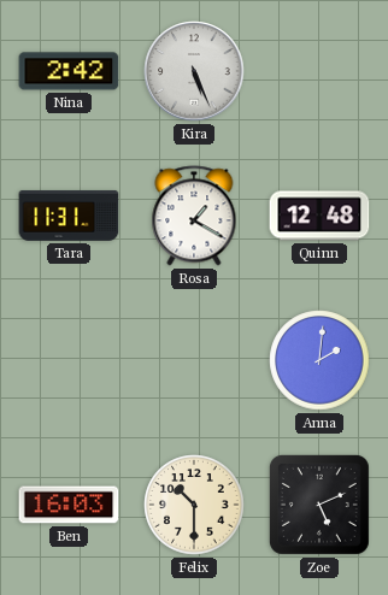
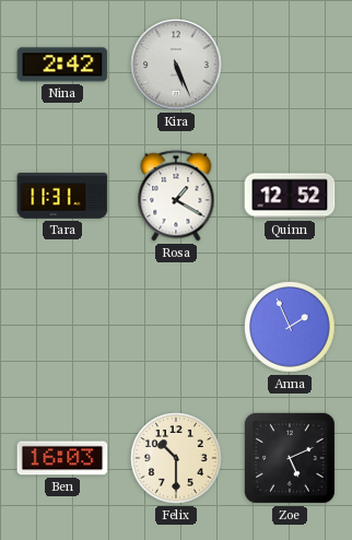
Quinn: 12:48 -> 12:52
Anna: 2:01 -> 1:56
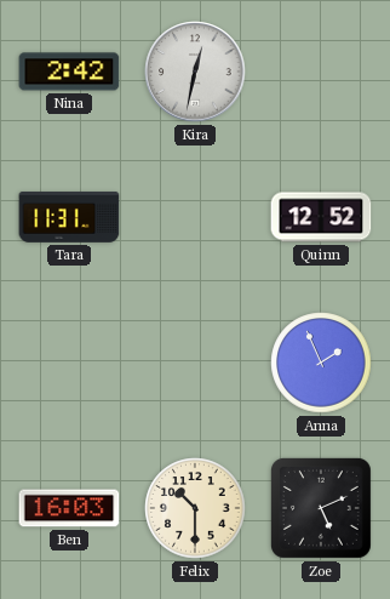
Kira: 5:26 -> 12:32
Rosa: 1:20 -> none
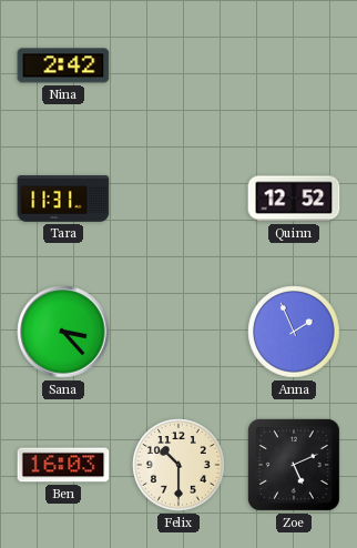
Kira: 12:32 -> none
Sana: none -> 3:23
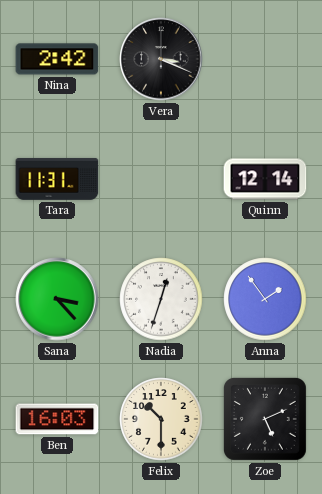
Vera: none -> 3:19
Quinn: 12:52 -> 12:14
Nadia: none -> 12:33
Anna: 1:56 -> 1:54
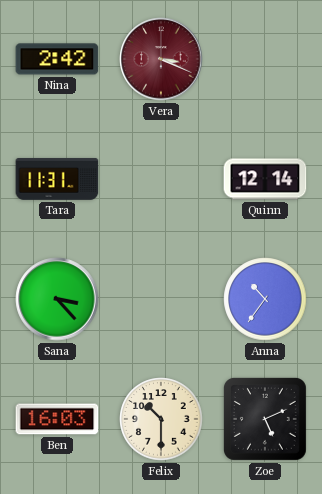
Vera dial: black -> burgundy
Nadia: 12:33 -> none
Anna: 1:54 -> 10:36
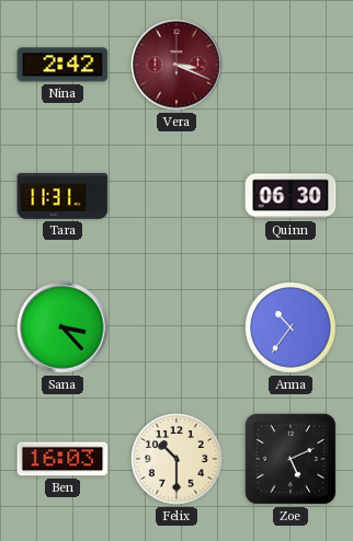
Quinn: 12:14 -> 06:30
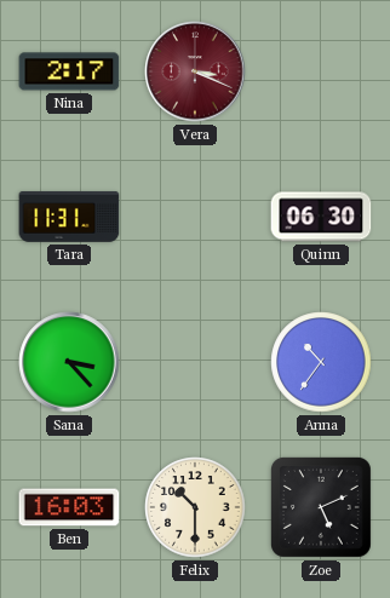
Nina: 2:42 -> 2:17
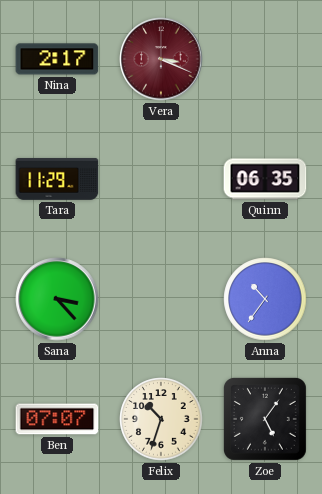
Tara: 11:31 -> 11:29
Quinn: 06:30 -> 06:35
Ben: 16:03 -> 07:07
Felix: 10:30 -> 10:33
Zoe: 5:11 -> 5:06
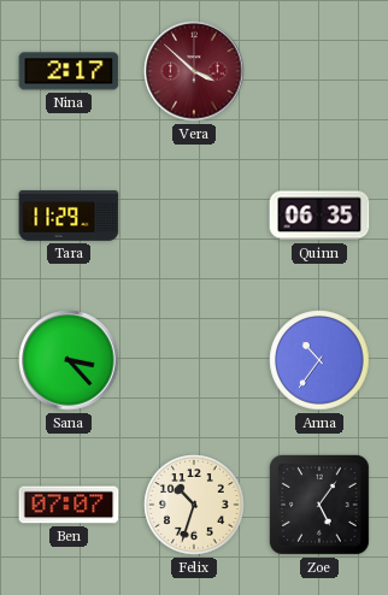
Vera: 3:19 -> 3:52
